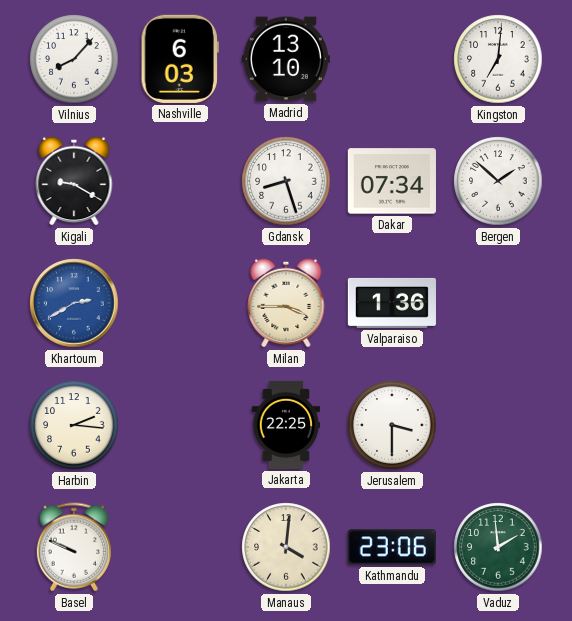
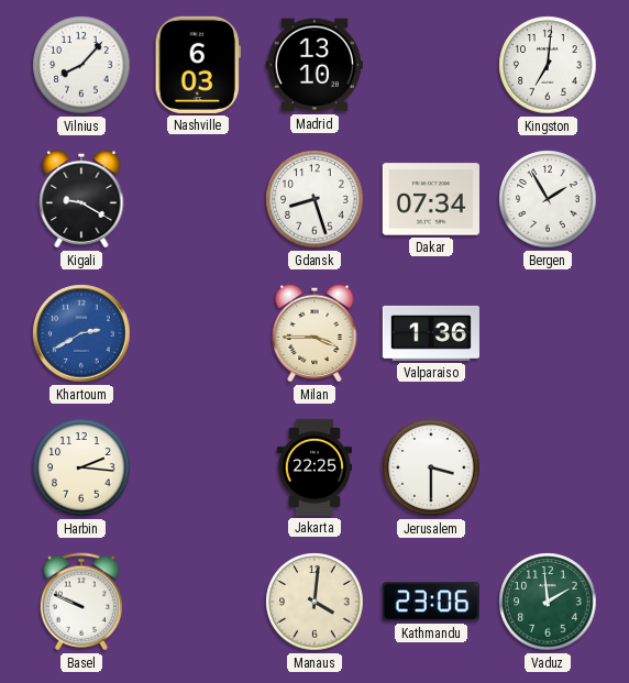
Bergen: 1:52 -> 1:55
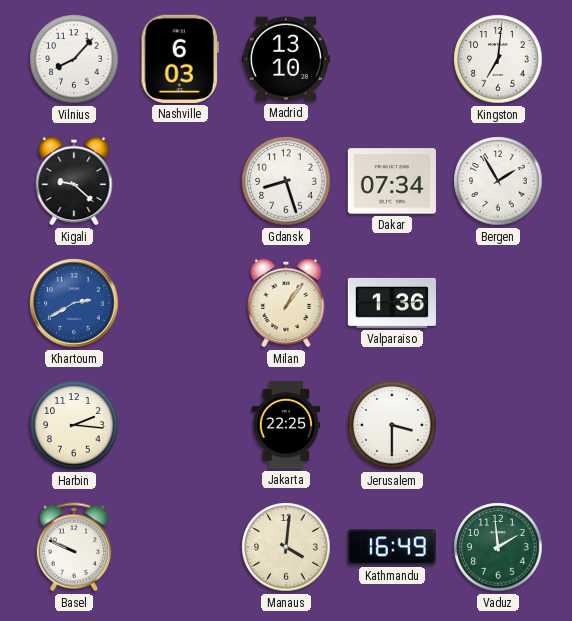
Kigali: 9:20 -> 9:22
Milan: 3:45 -> 1:06
Kathmandu: 23:06 -> 16:49
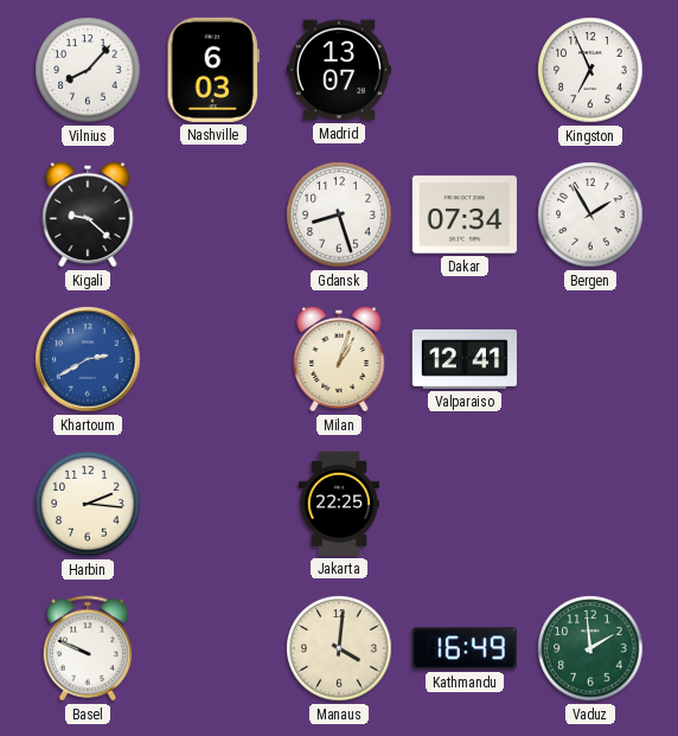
Madrid: 13:10 -> 13:07
Kingston: 7:01 -> 6:56
Milan: 1:06 -> 1:03
Valparaiso: 1:36 -> 12:41
Jerusalem: 3:30 -> none
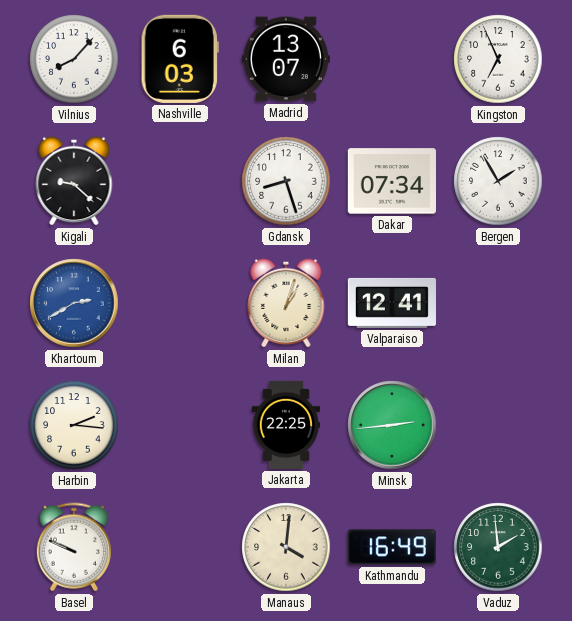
Minsk: none -> 2:44
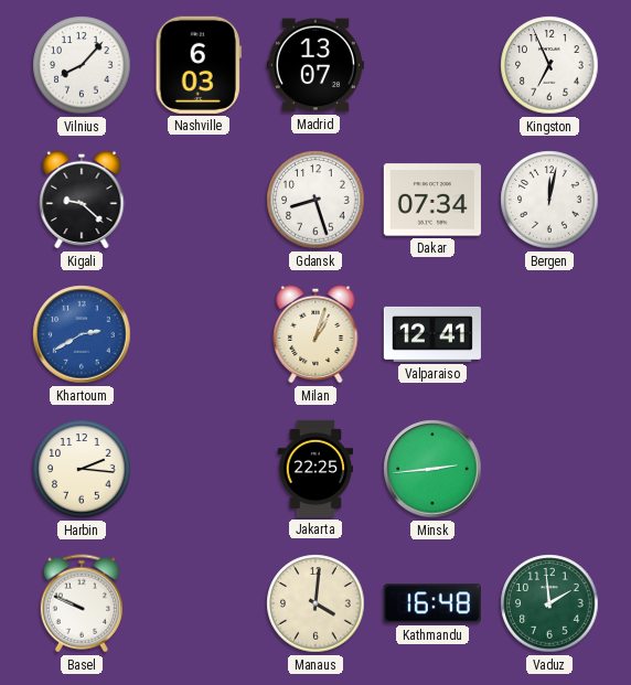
Bergen: 1:55 -> 12:02
Kathmandu: 16:49 -> 16:48
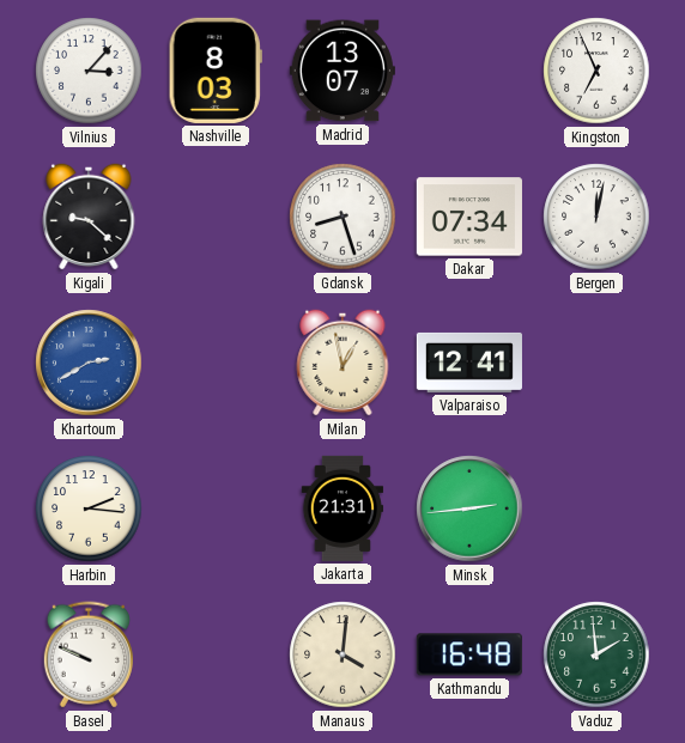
Vilnius: 8:07 -> 3:07
Nashville: 6:03 -> 8:03
Milan: 1:03 -> 12:58
Jakarta: 22:25 -> 21:31
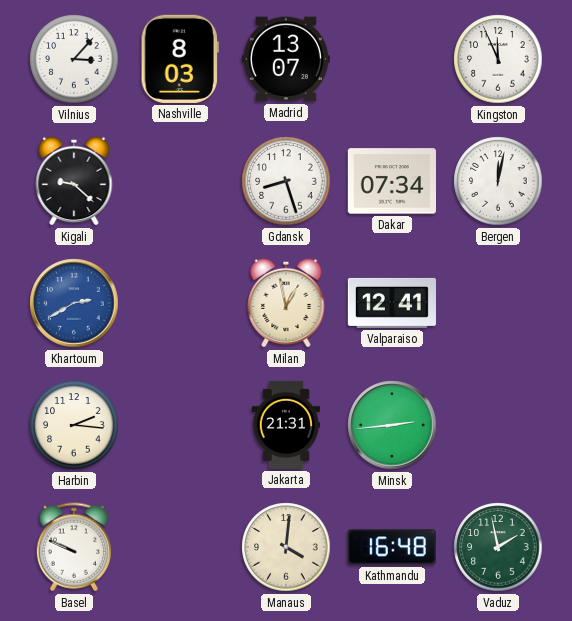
Kingston: 6:56 -> 11:56
Vaduz: 1:59 -> 1:58
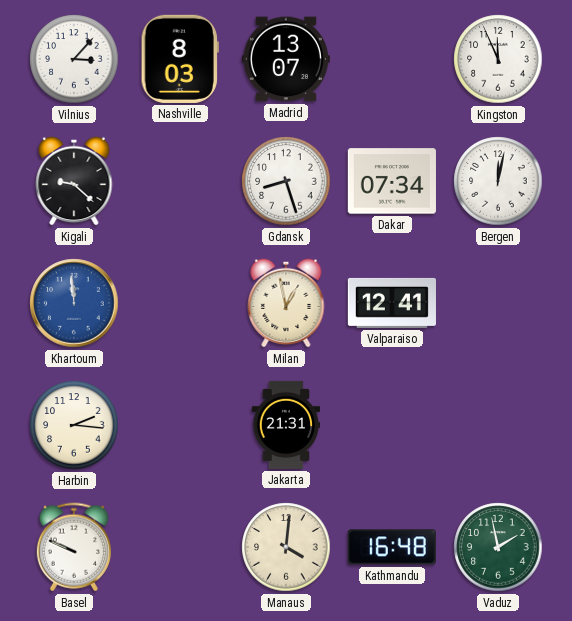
Khartoum: 2:40 -> 11:59
Minsk: 2:44 -> none
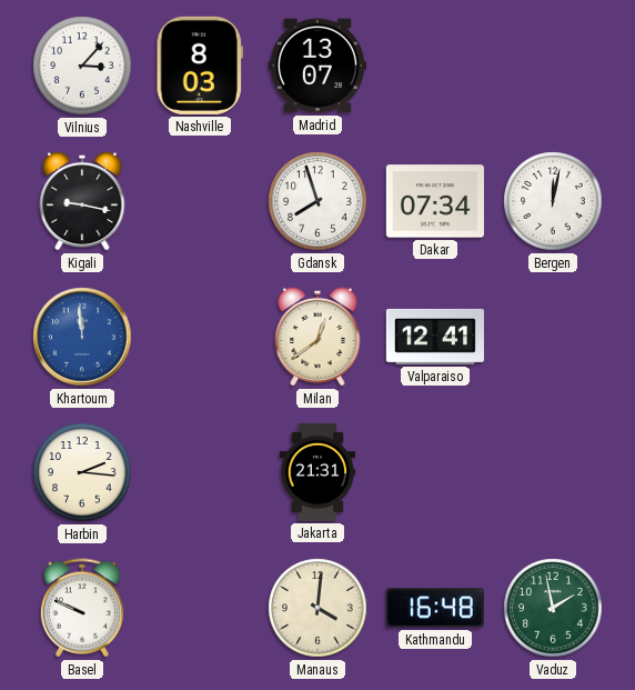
Kingston: 11:56 -> none
Kigali: 9:22 -> 9:17
Gdansk: 8:27 -> 7:57
Milan: 12:58 -> 12:39
